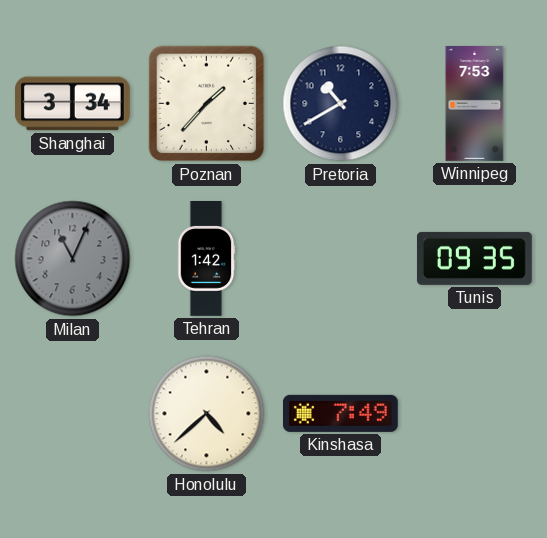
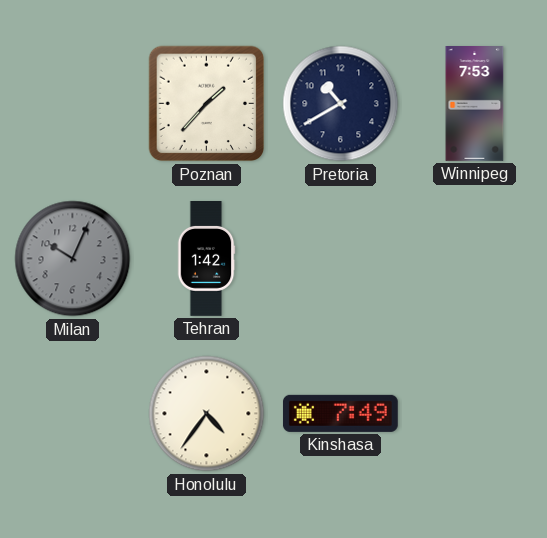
Shanghai: 3:34 -> none
Milan: 11:04 -> 10:04
Tunis: 09:35 -> none
Honolulu: 4:38 -> 4:36
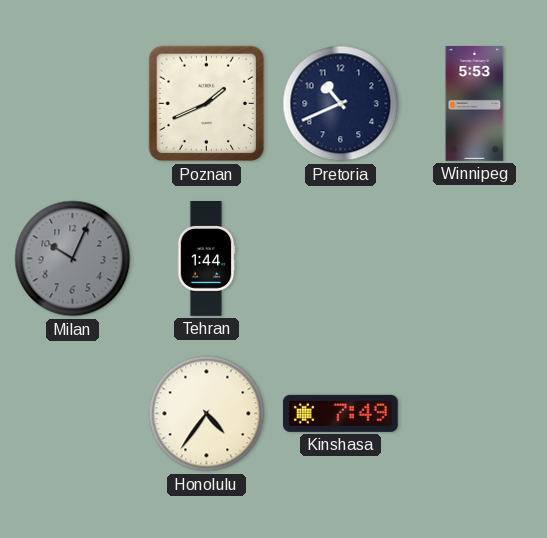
Poznan: 1:37 -> 1:41
Pretoria: 10:40 -> 10:41
Winnipeg: 7:53 -> 5:53
Tehran: 1:42 -> 1:44
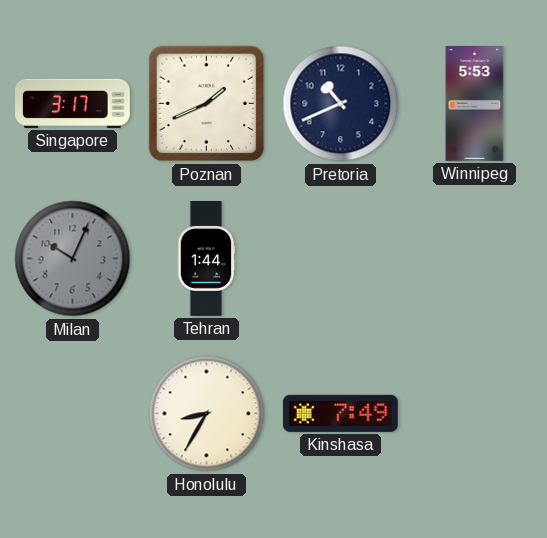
Singapore: none -> 3:17
Honolulu: 4:36 -> 8:35
